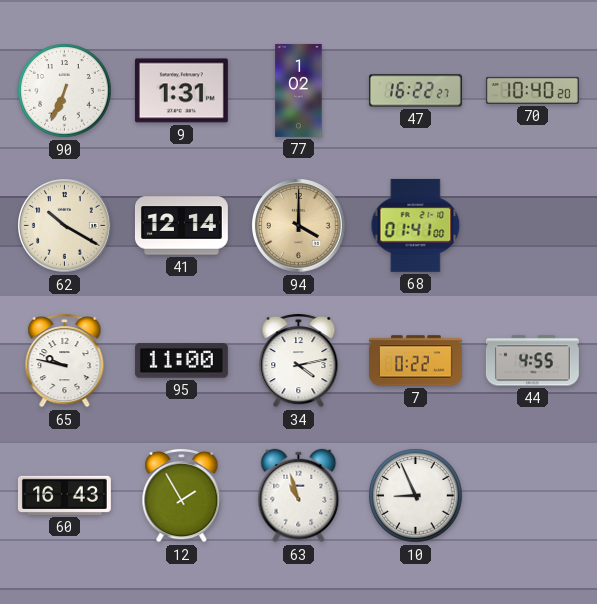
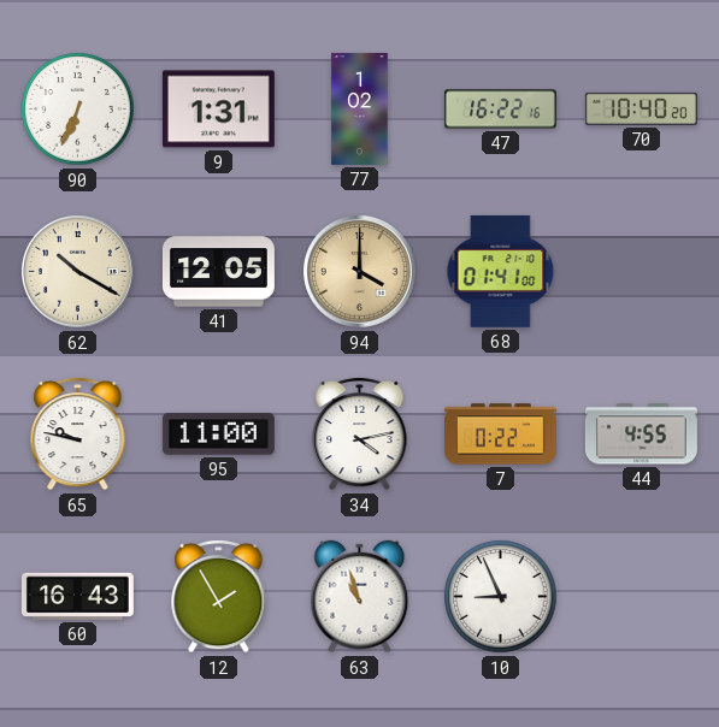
47: 16:22:27 -> 16:22:16
41: 12:14 -> 12:05
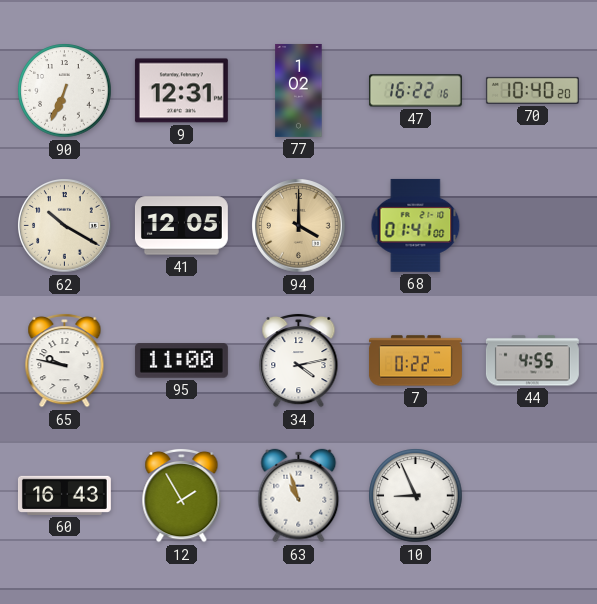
9: 1:31 -> 12:31
